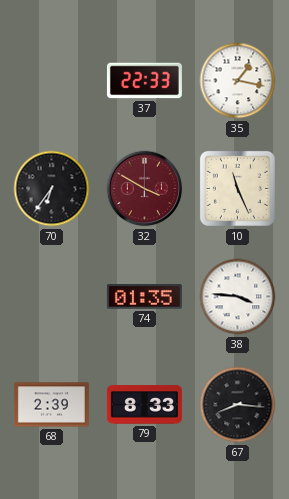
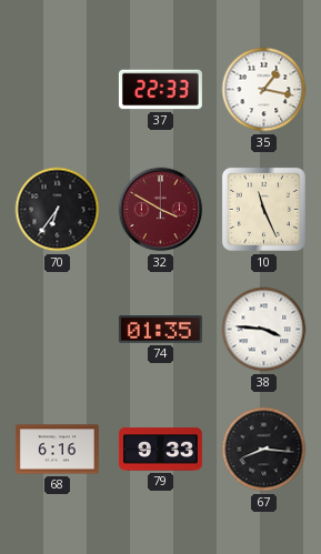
68: 2:39 -> 6:16
79: 8:33 -> 9:33
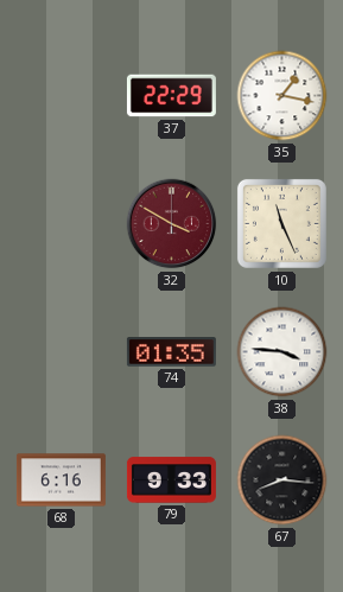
37: 22:33 -> 22:29
70: 6:36 -> none
